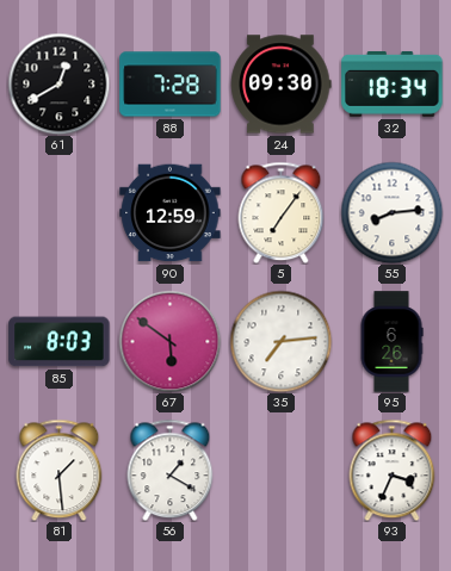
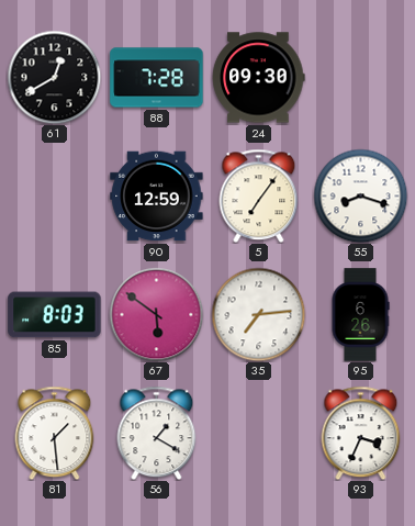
32: 18:34 -> none
55: 8:14 -> 8:18
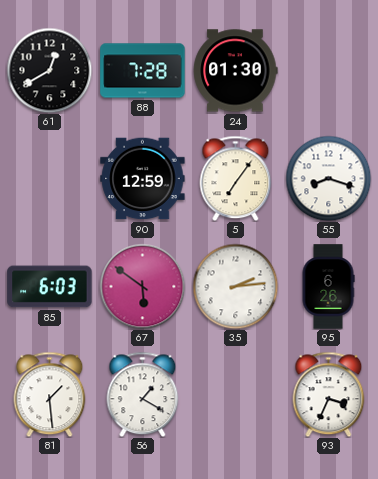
24: 09:30 -> 01:30
85: 8:03 -> 6:03
35: 7:14 -> 2:14
